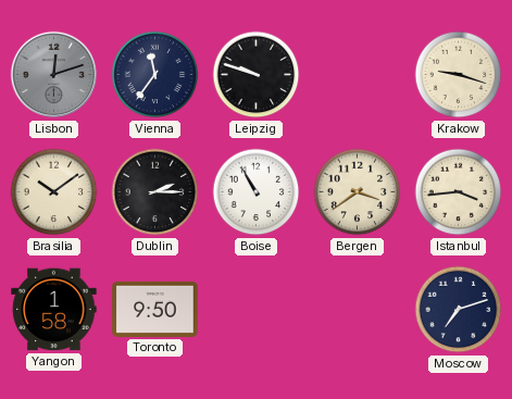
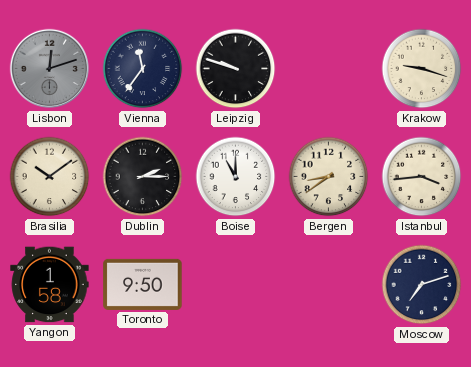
Boise: 10:55 -> 11:00
Bergen: 3:39 -> 8:39
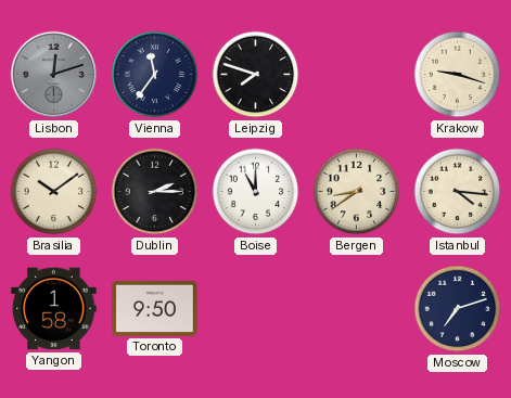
Leipzig: 9:48 -> 7:48
Istanbul: 3:44 -> 4:16
